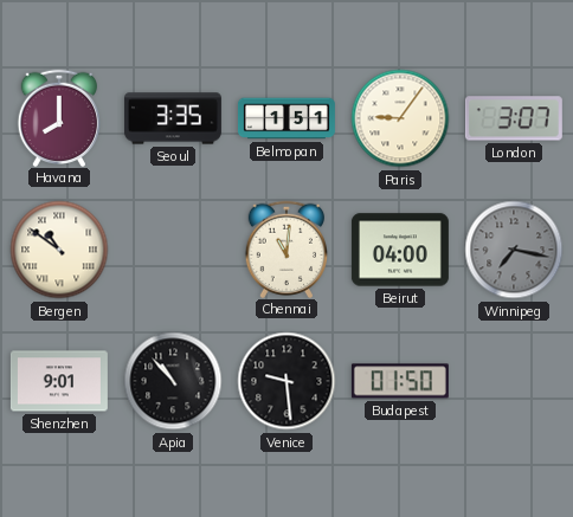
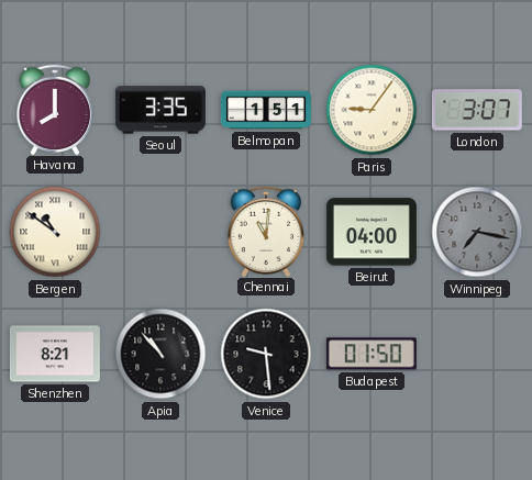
Shenzhen: 9:01 -> 8:21
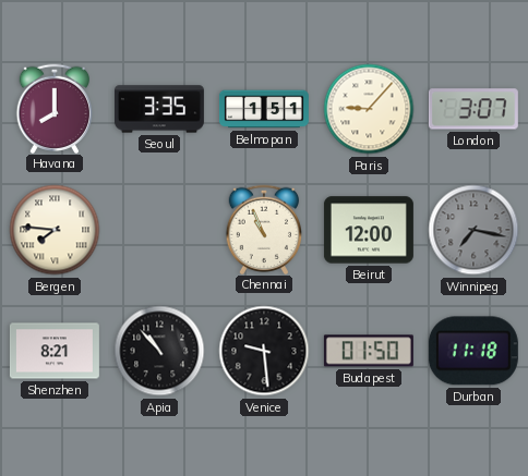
Paris: 9:06 -> 9:07
Bergen: 10:51 -> 7:46
Chennai: 11:01 -> 10:56
Beirut: 04:00 -> 12:00
Durban: none -> 11:18
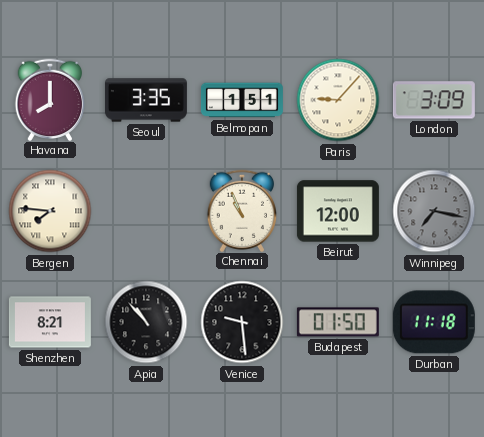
London: 3:07 -> 3:09
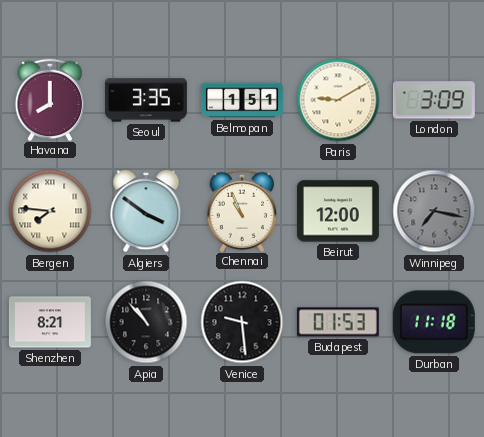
Paris: 9:07 -> 9:10
Algiers: none -> 3:51
Budapest: 01:50 -> 01:53
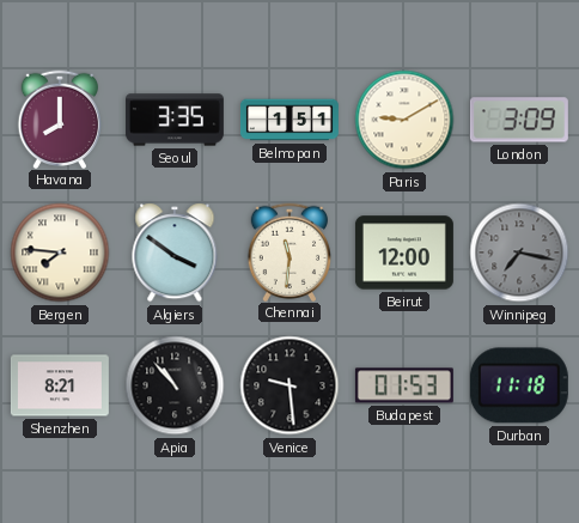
Chennai: 10:56 -> 11:31
